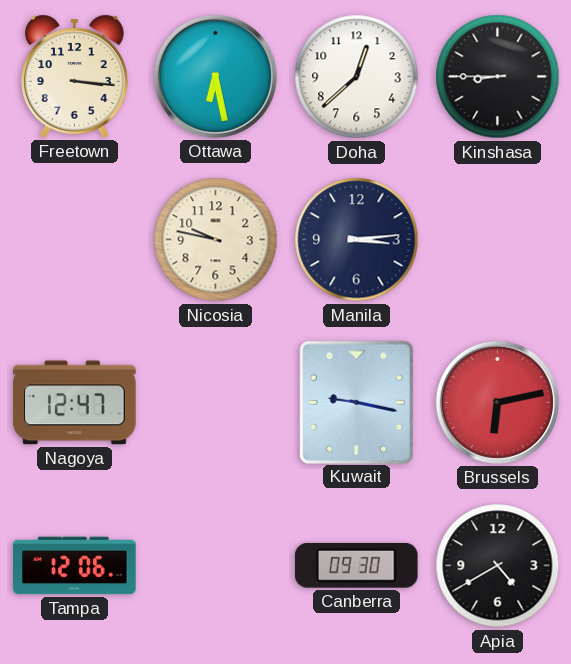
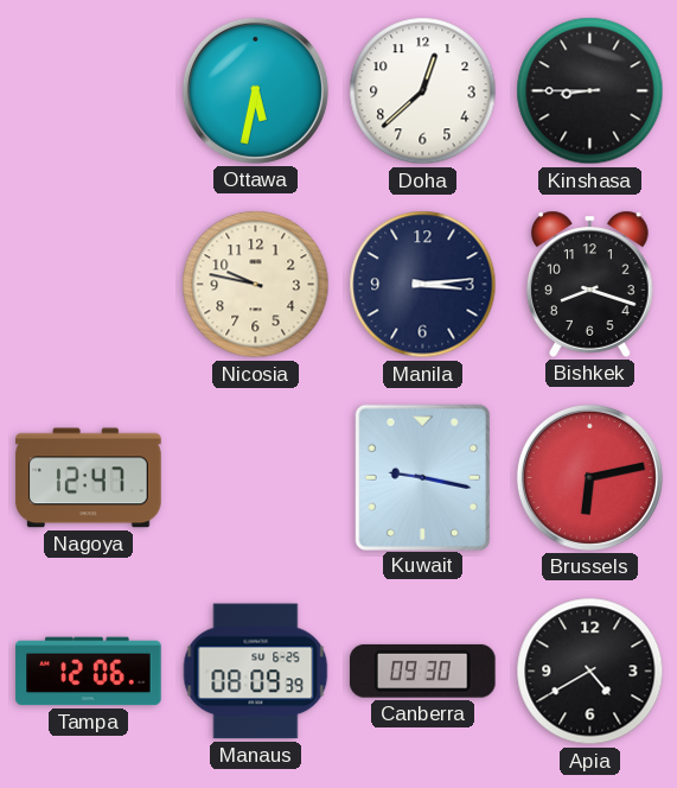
Freetown: 3:16 -> none
Ottawa: 6:28 -> 5:32
Bishkek: none -> 8:18
Manaus: none -> 08:09
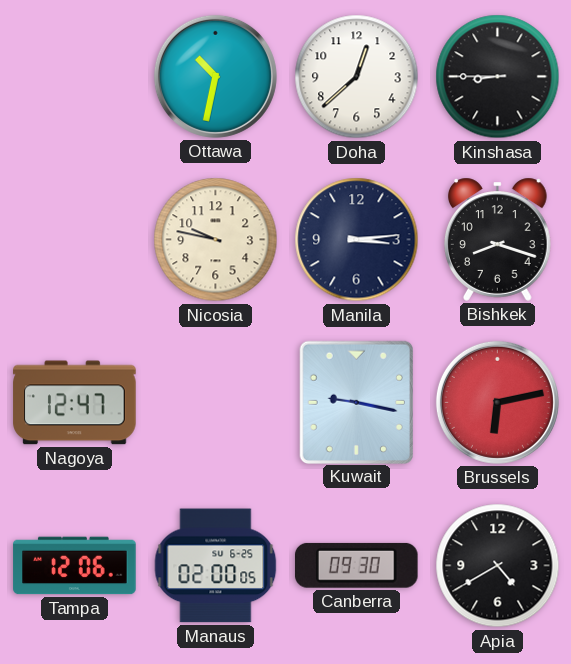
Ottawa: 5:32 -> 10:32
Manaus: 08:09 -> 02:00
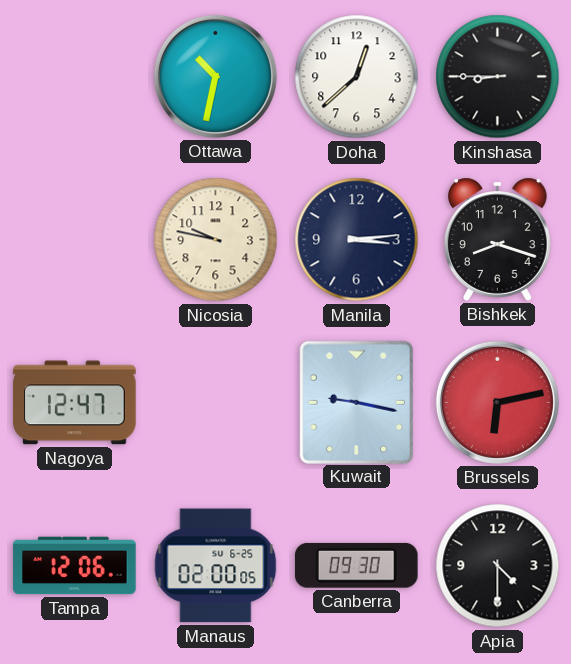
Apia: 4:40 -> 4:30
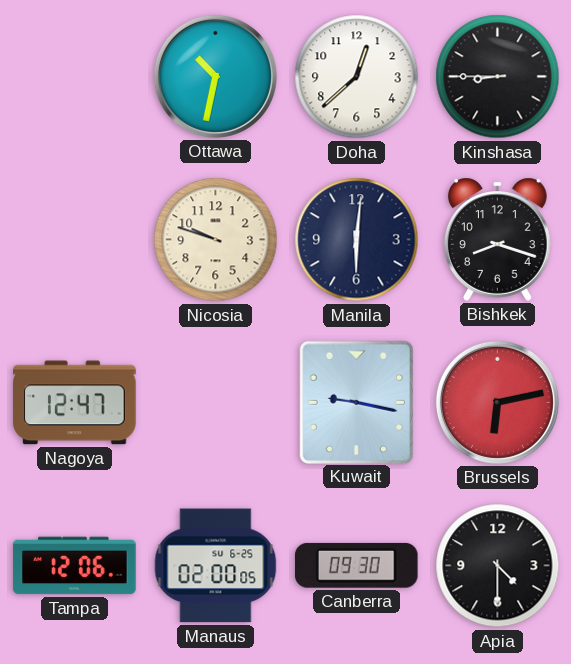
Nicosia: 9:47 -> 9:48
Manila: 3:14 -> 6:01
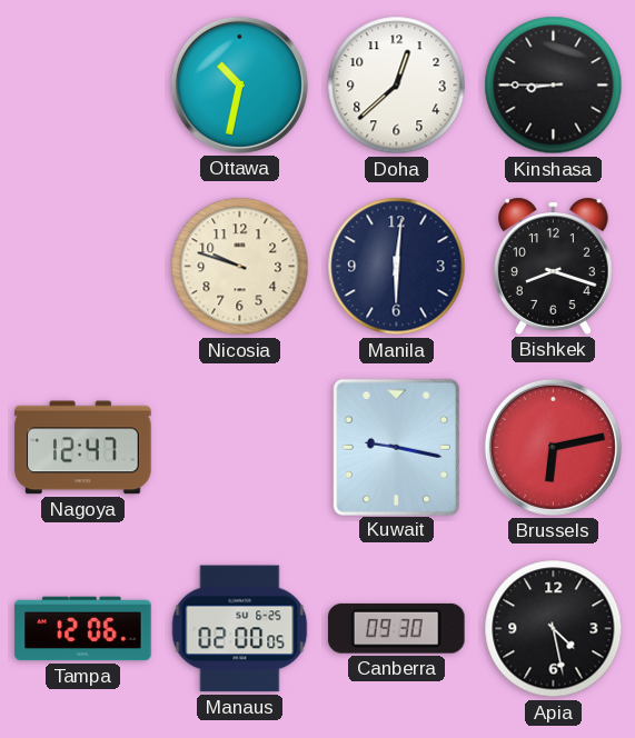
Apia: 4:30 -> 4:28
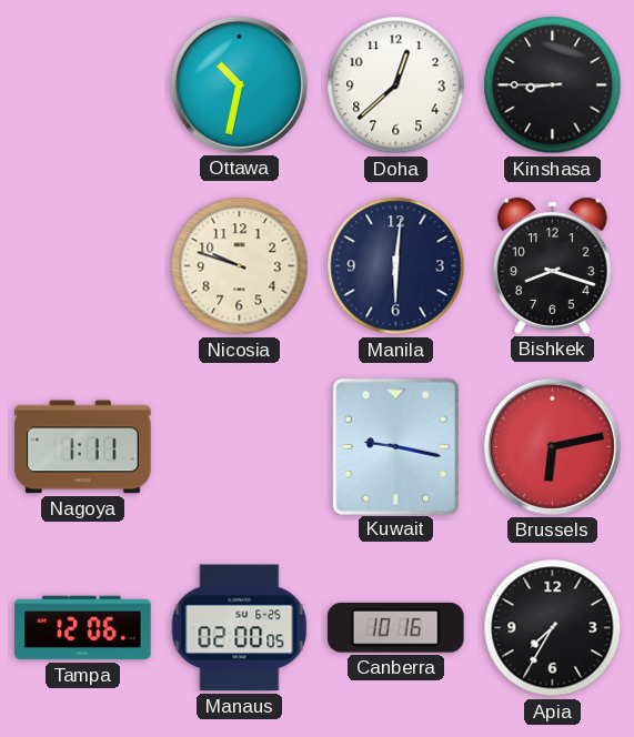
Nagoya: 12:47 -> 1:11
Canberra: 09:30 -> 10:16
Apia: 4:28 -> 7:35
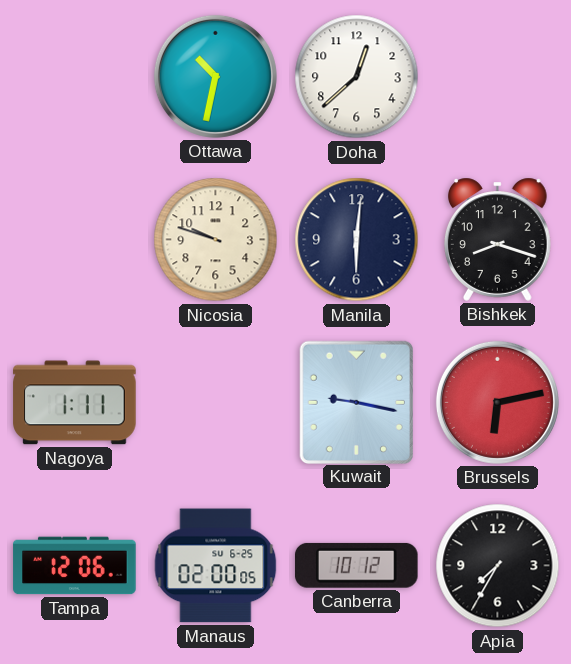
Kinshasa: 8:45 -> none
Canberra: 10:16 -> 10:12
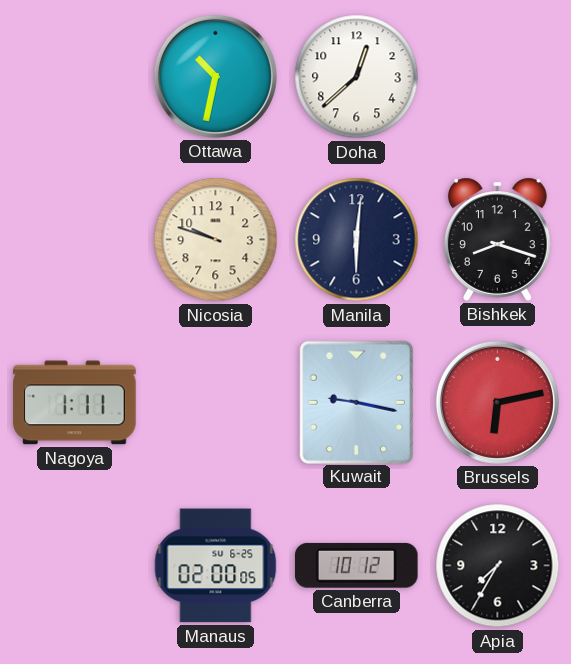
Tampa: 12:06 -> none
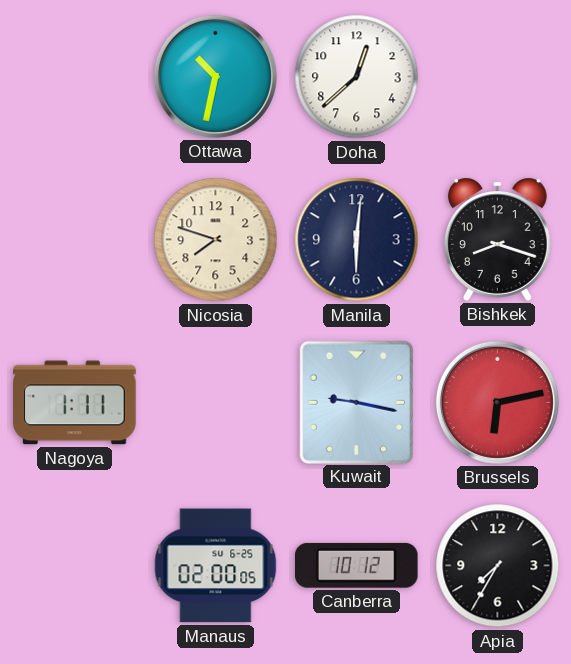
Nicosia: 9:48 -> 7:48
